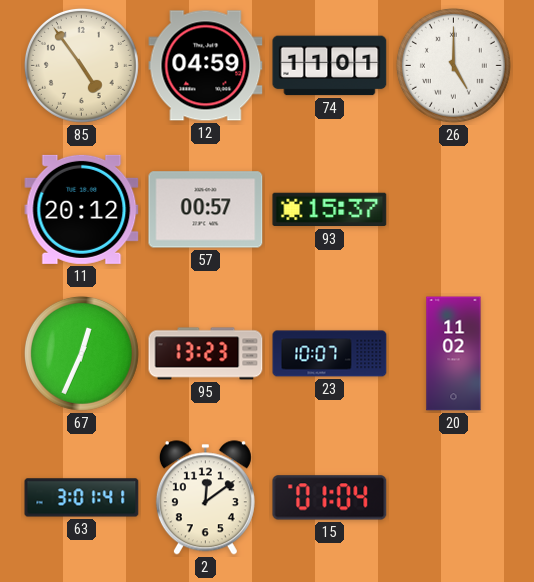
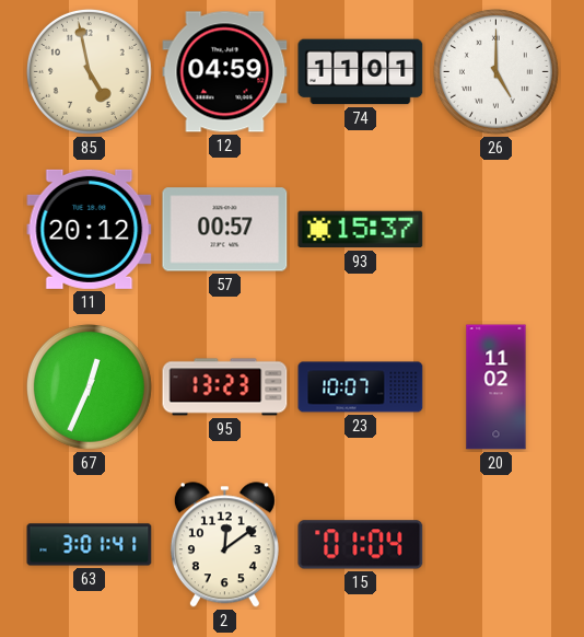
85: 4:54 -> 4:58
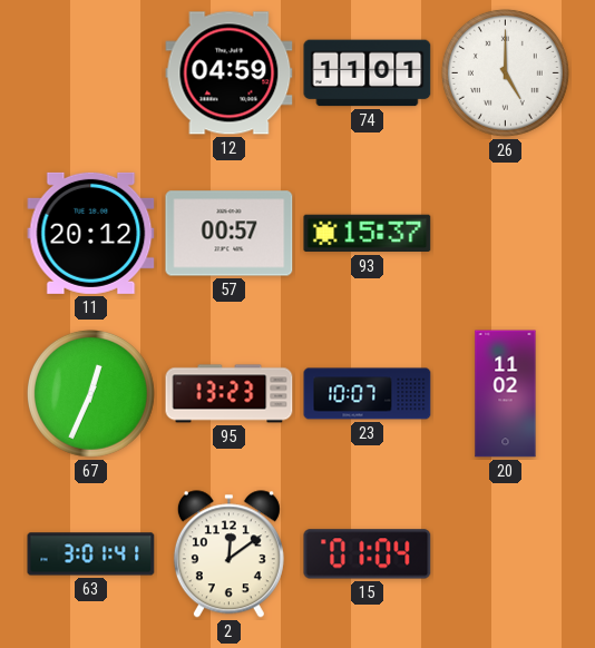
85: 4:58 -> none
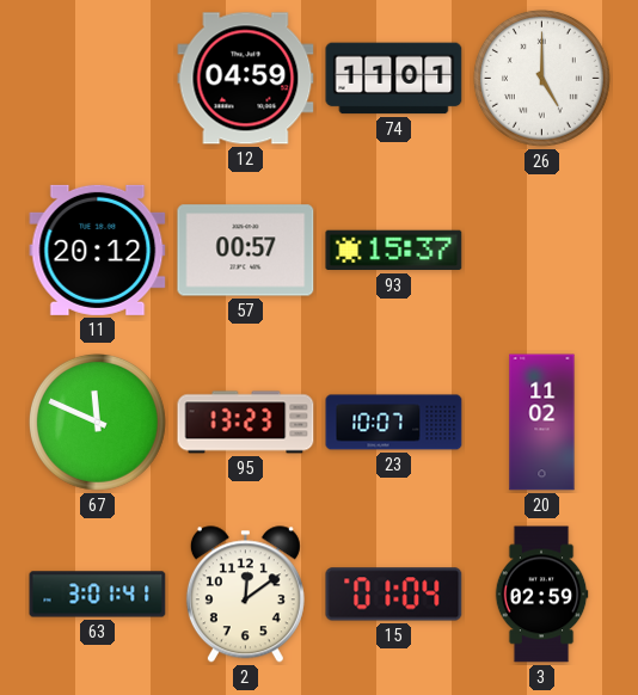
67: 12:34 -> 11:49
3: none -> 02:59
